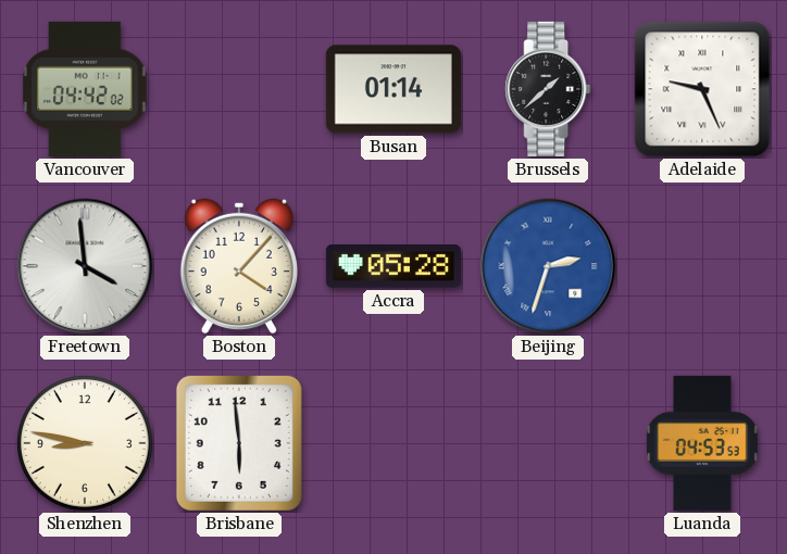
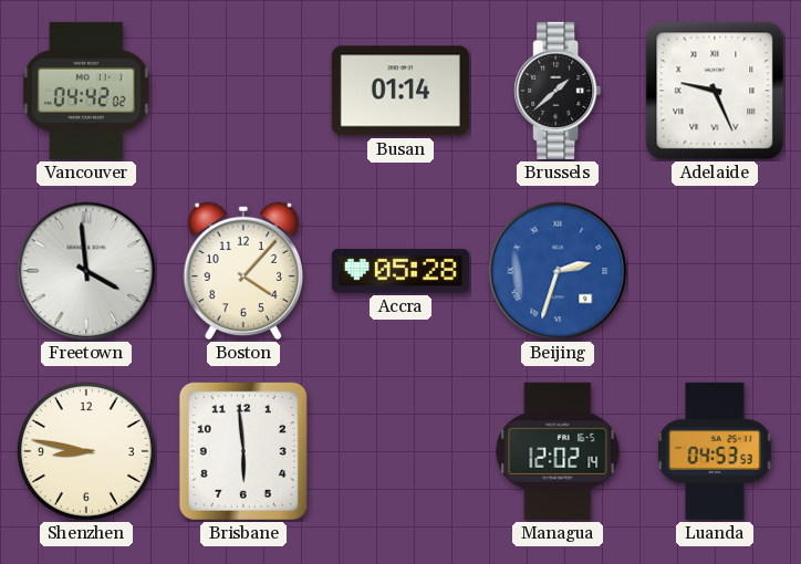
Managua: none -> 12:02
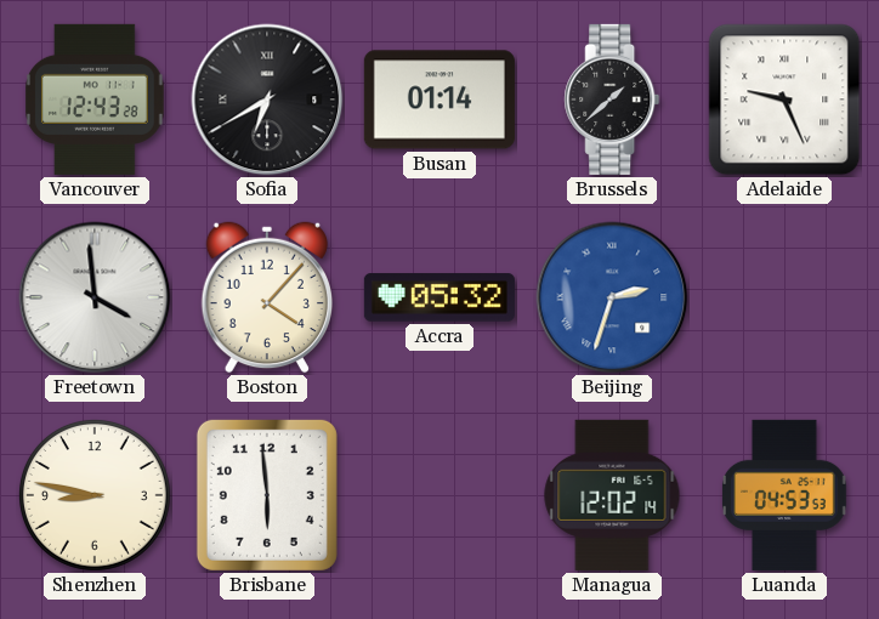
Vancouver: 04:42 -> 12:43
Sofia: none -> 6:40
Accra: 05:28 -> 05:32
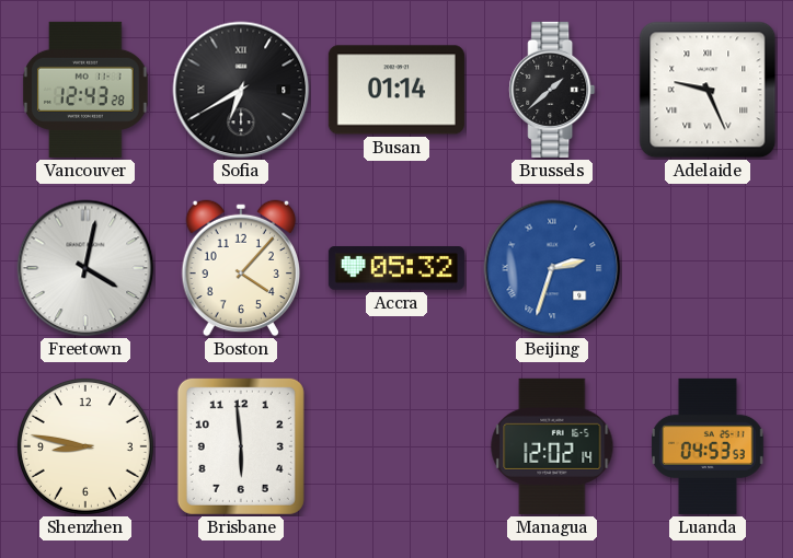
Freetown: 3:59 -> 4:02
